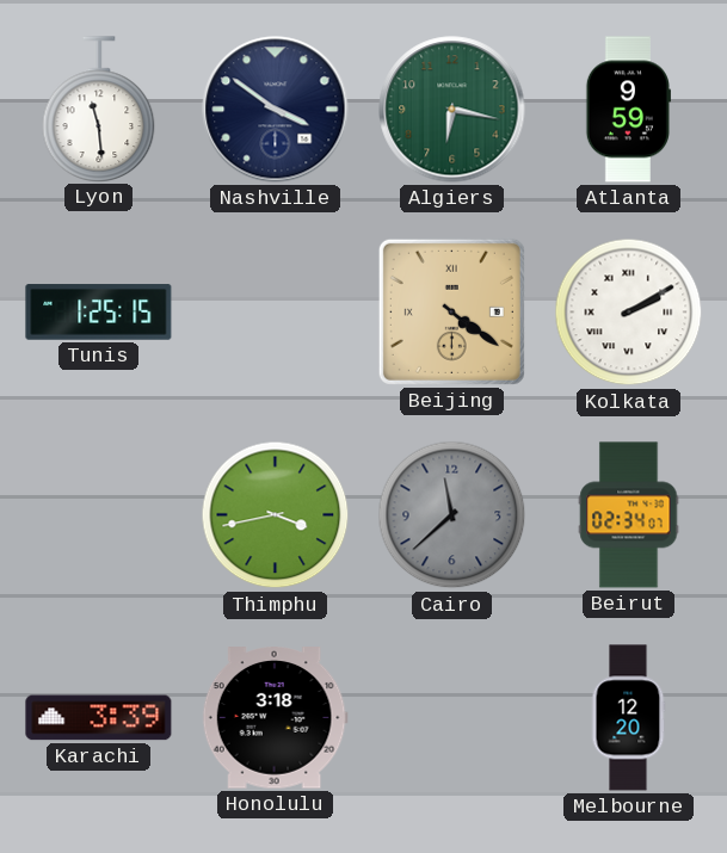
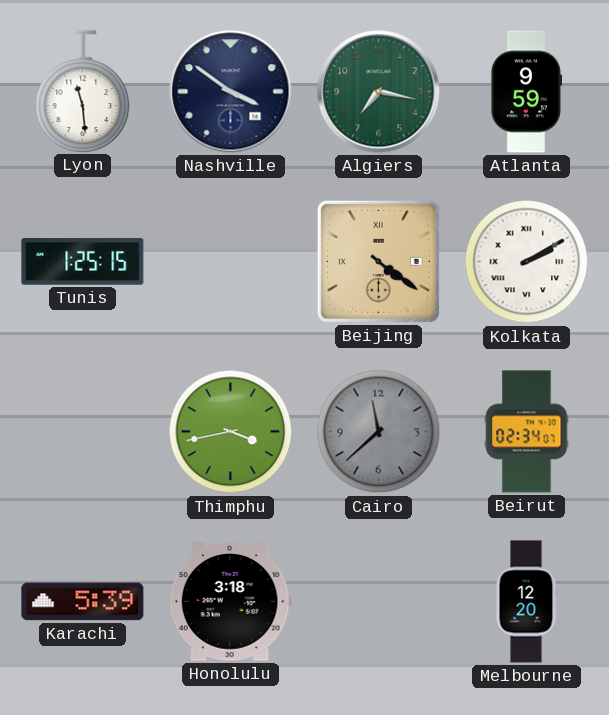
Algiers: 6:17 -> 7:17
Karachi: 3:39 -> 5:39
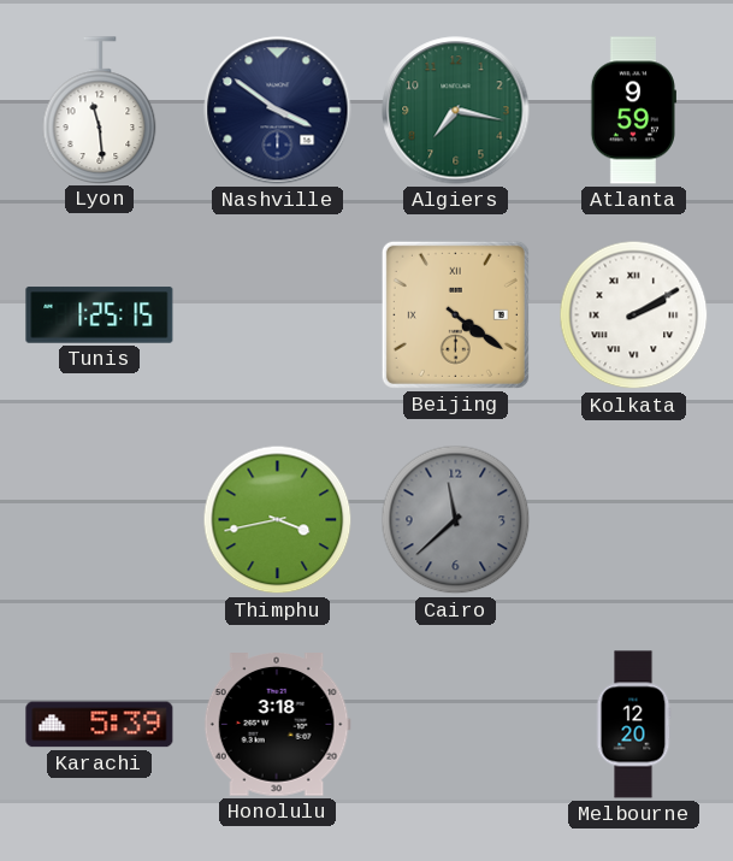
Beirut: 02:34 -> none
